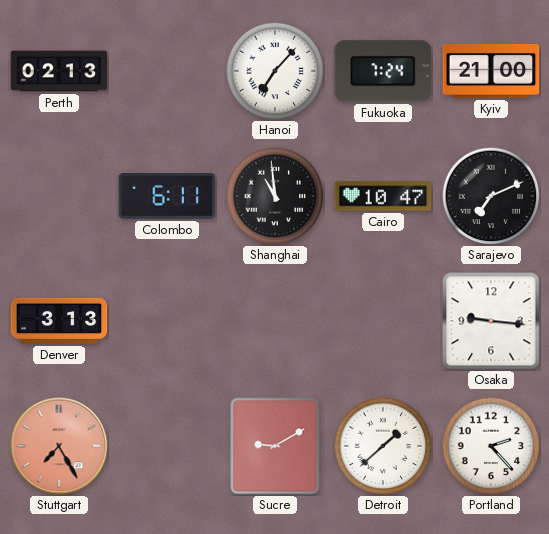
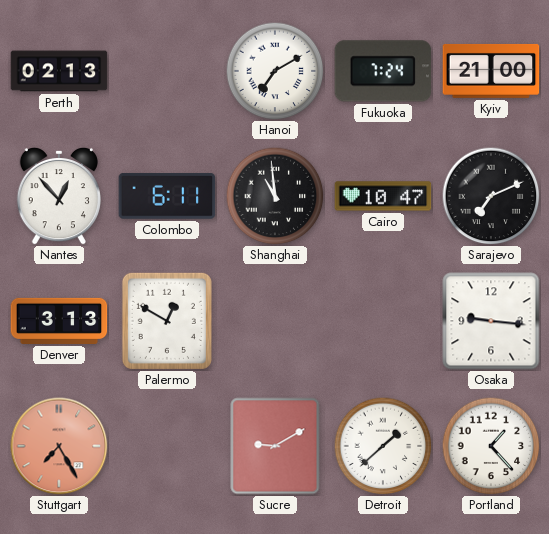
Hanoi: 7:07 -> 7:10
Nantes: none -> 12:53
Palermo: none -> 12:50
Portland: 2:23 -> 1:23
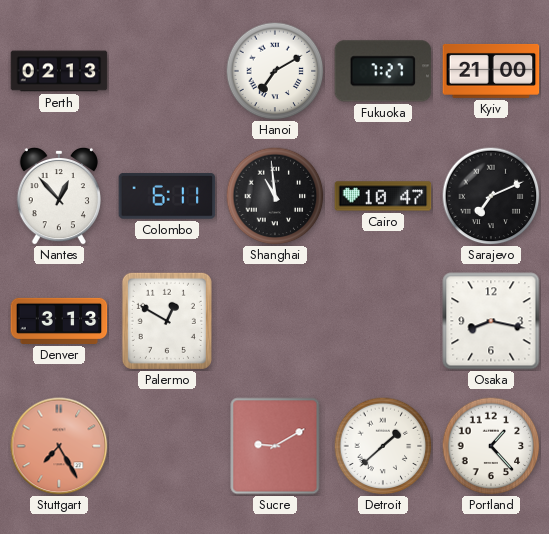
Fukuoka: 7:24 -> 7:27
Osaka: 9:16 -> 8:17
